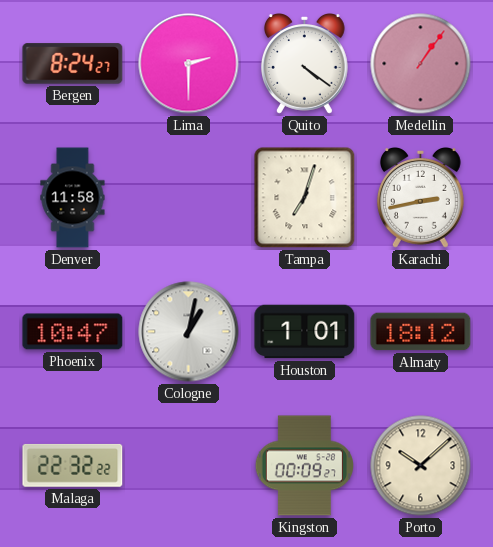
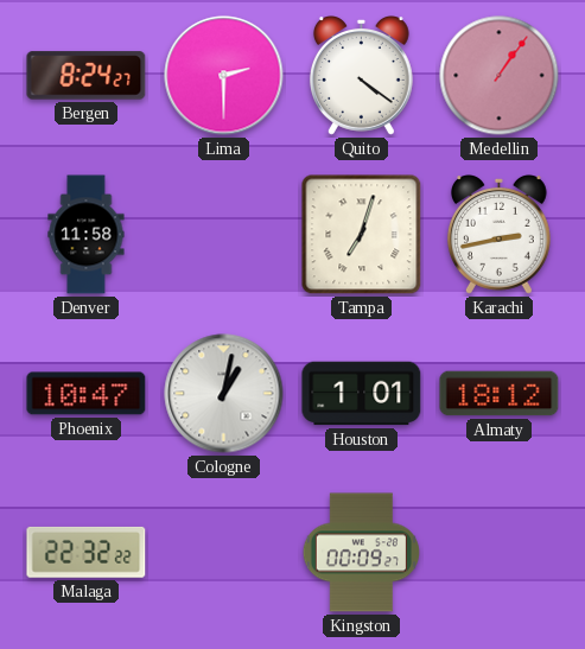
Porto: 10:08 -> none
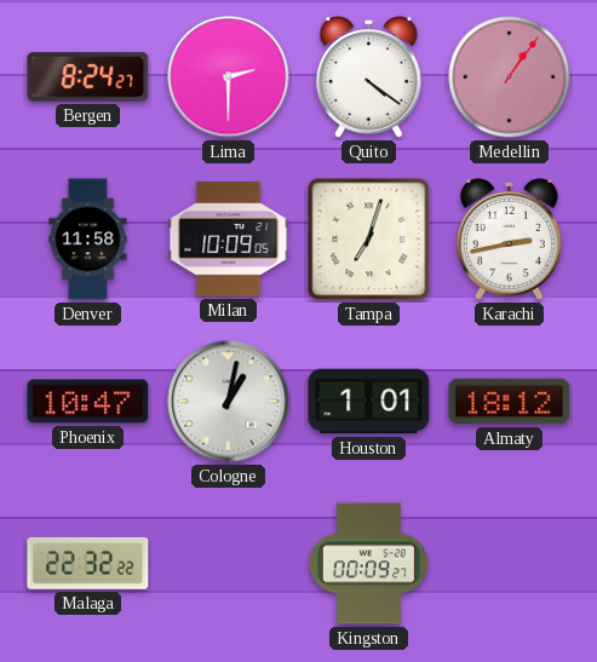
Milan: none -> 10:09
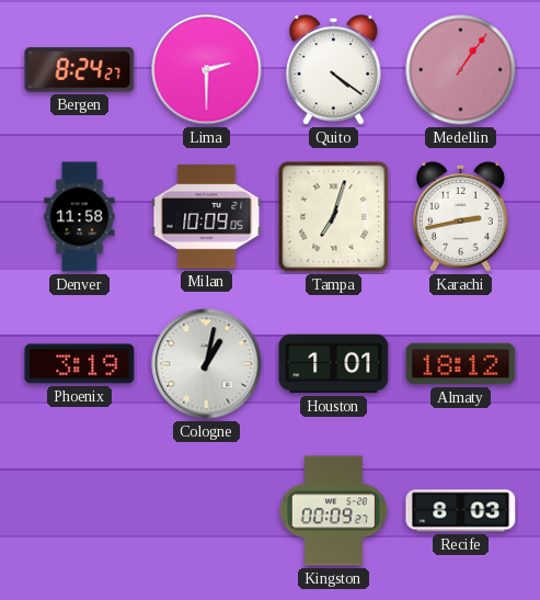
Phoenix: 10:47 -> 3:19
Malaga: 22:32 -> none
Recife: none -> 8:03
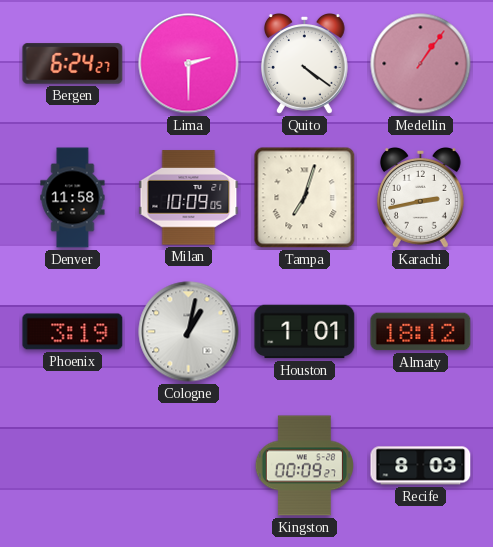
Bergen: 8:24 -> 6:24
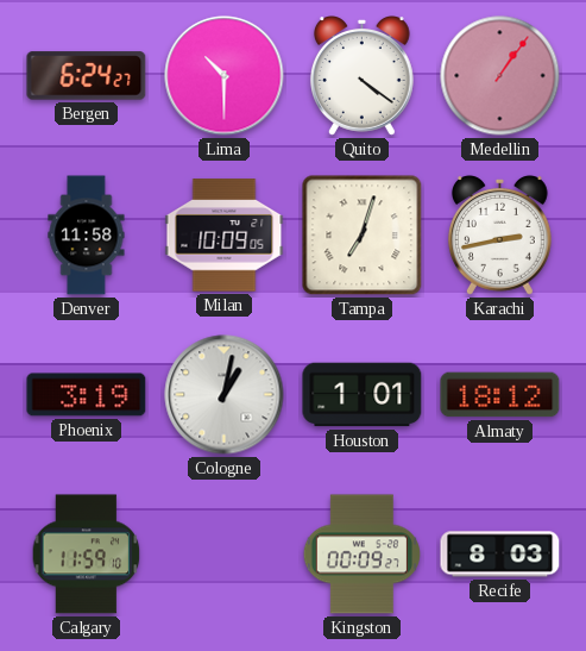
Lima: 2:30 -> 10:30
Calgary: none -> 11:59
